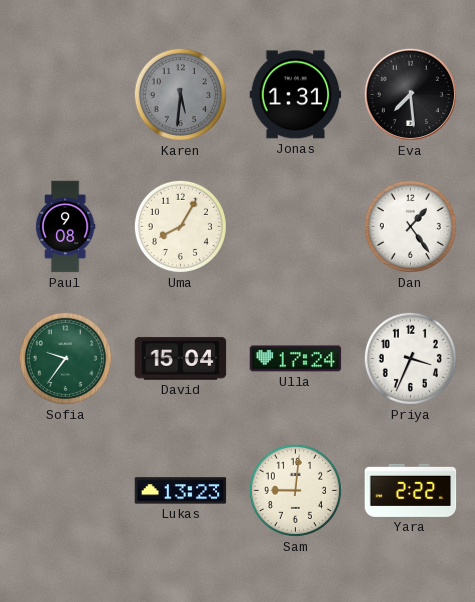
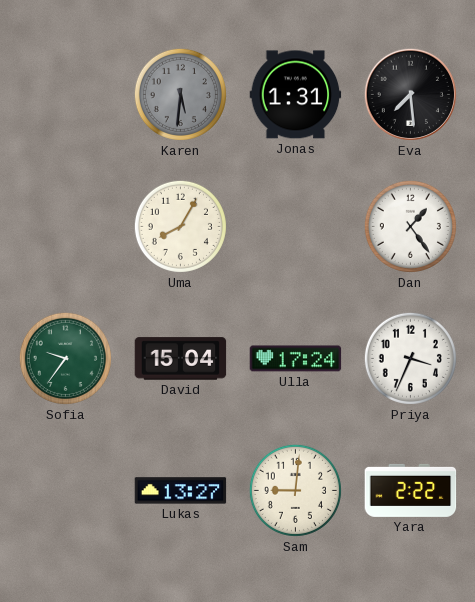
Paul: 9:08 -> none
Lukas: 13:23 -> 13:27
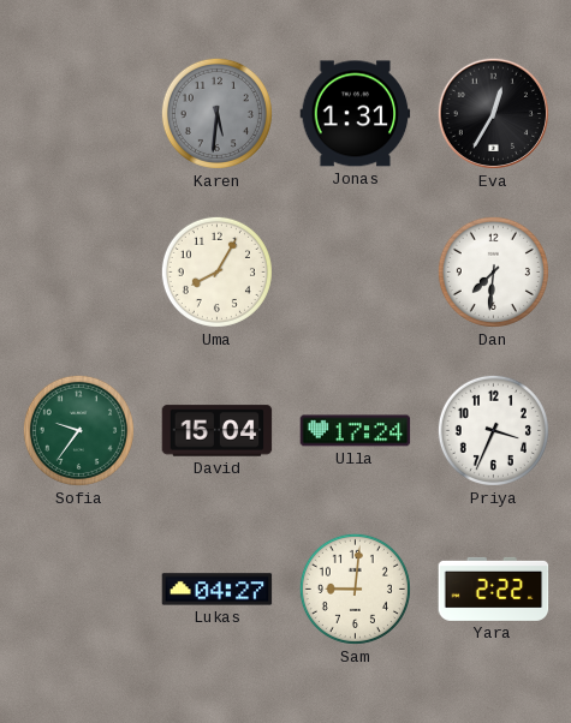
Eva: 7:29 -> 12:35
Dan: 1:24 -> 7:31
Lukas: 13:27 -> 04:27
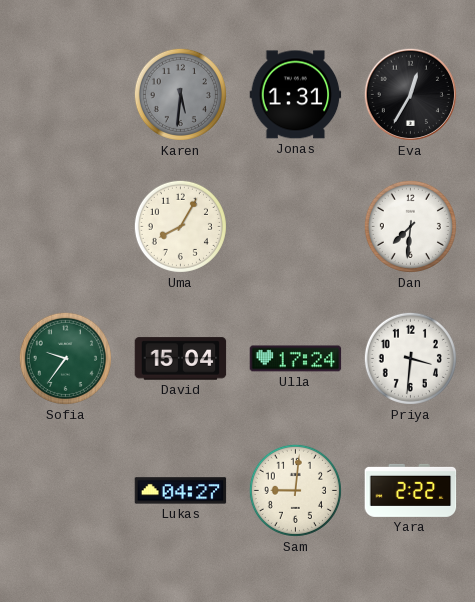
Priya: 3:34 -> 3:31
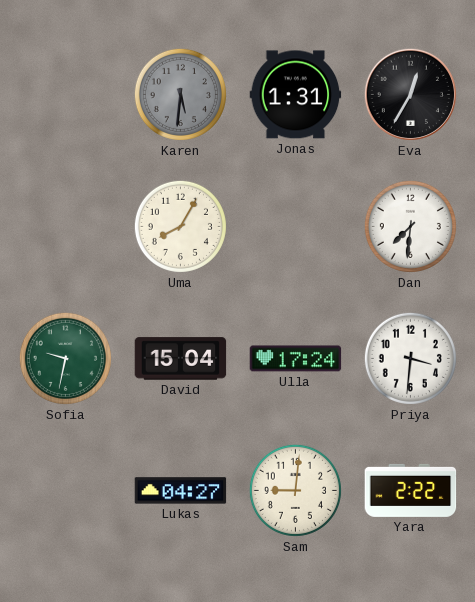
Sofia: 9:36 -> 9:32
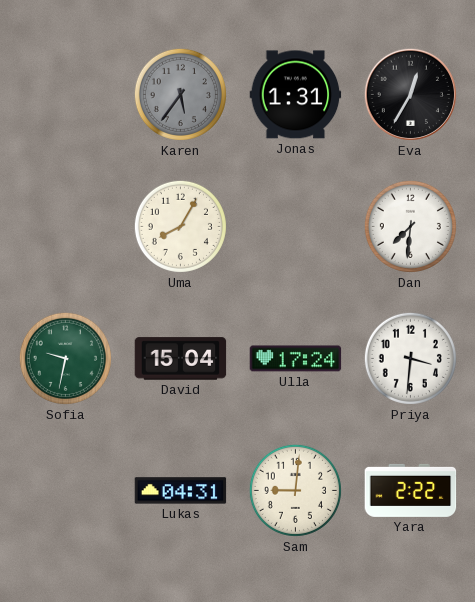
Karen: 5:31 -> 5:36
Lukas: 04:27 -> 04:31
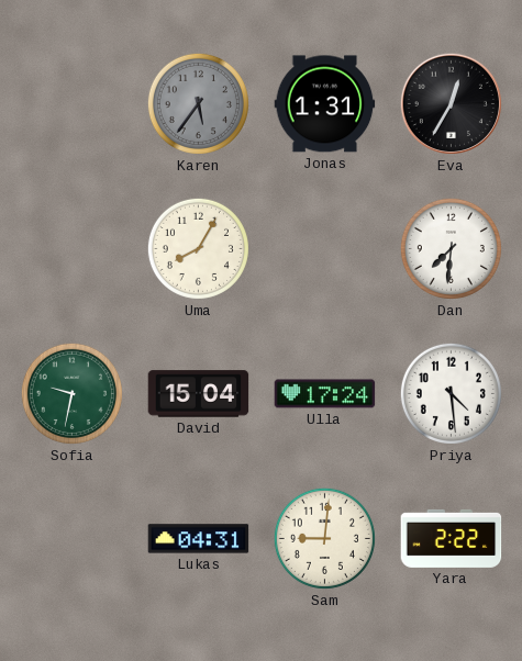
Priya: 3:31 -> 4:29
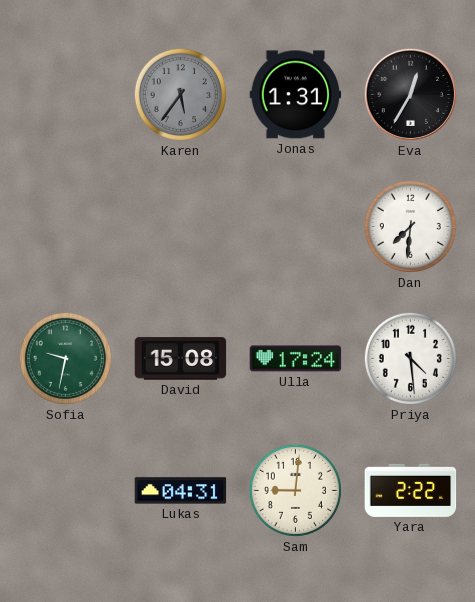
Uma: 8:05 -> none
David: 15:04 -> 15:08
